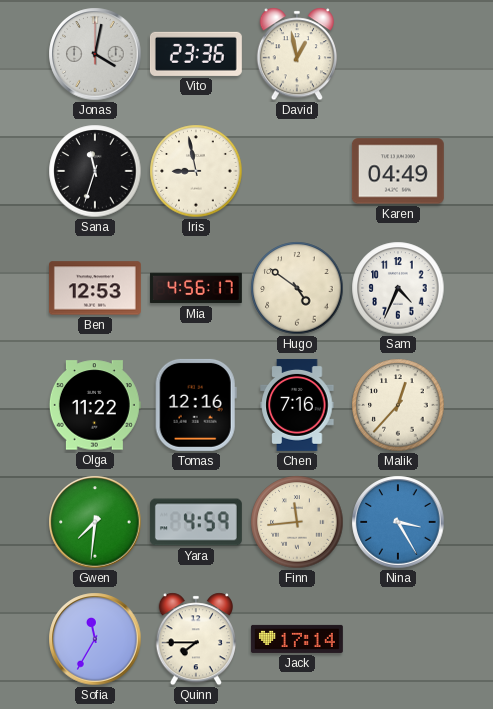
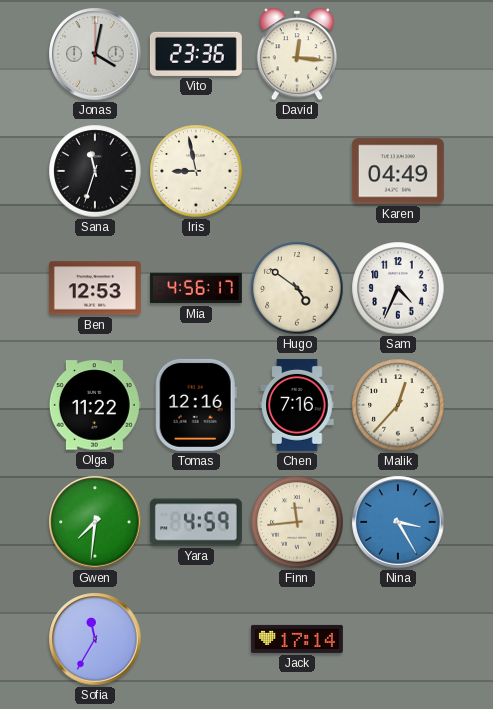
David: 12:58 -> 12:16
Quinn: 7:45 -> none
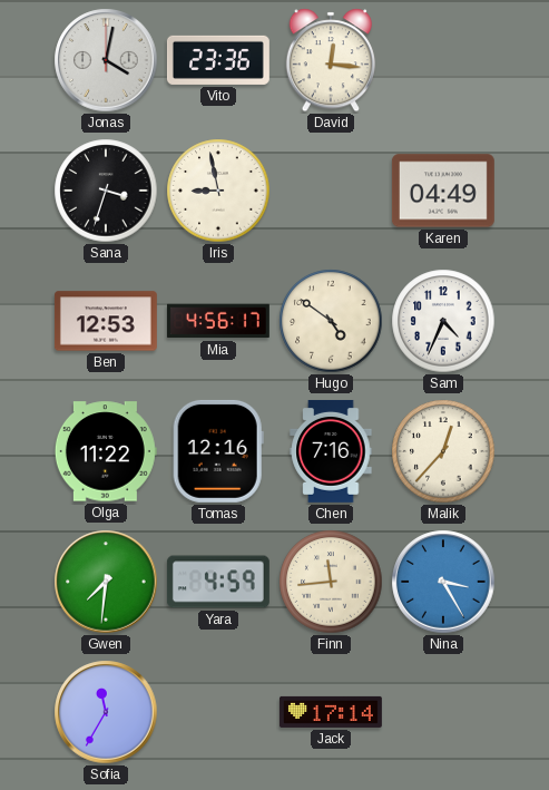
Sana: 11:33 -> 3:33
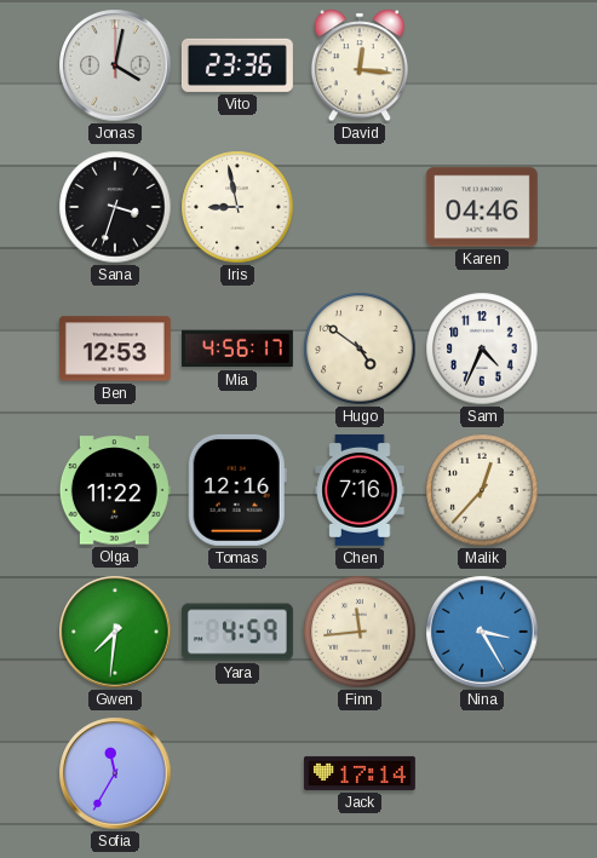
Karen: 04:49 -> 04:46
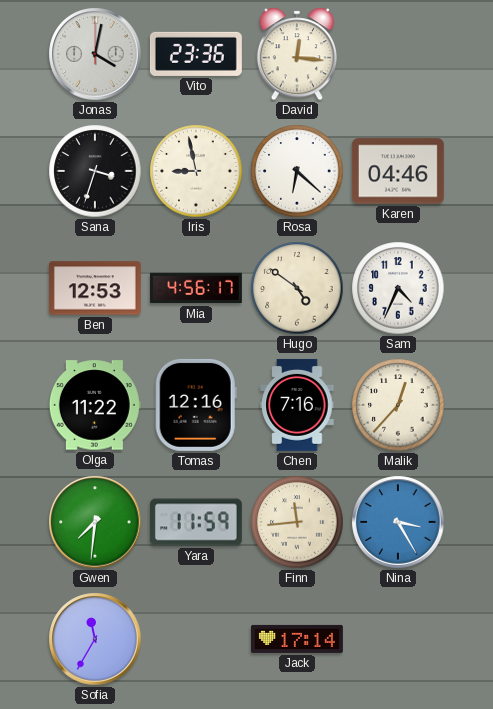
Rosa: none -> 6:22
Yara: 4:59 -> 11:59
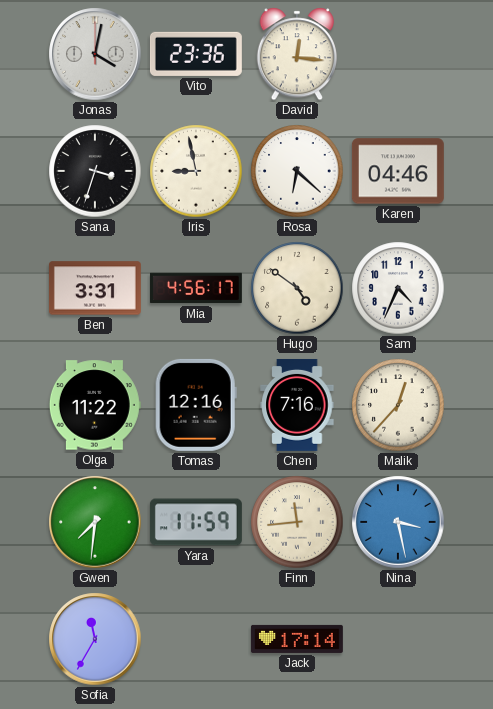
Ben: 12:53 -> 3:31
Nina: 3:25 -> 3:28
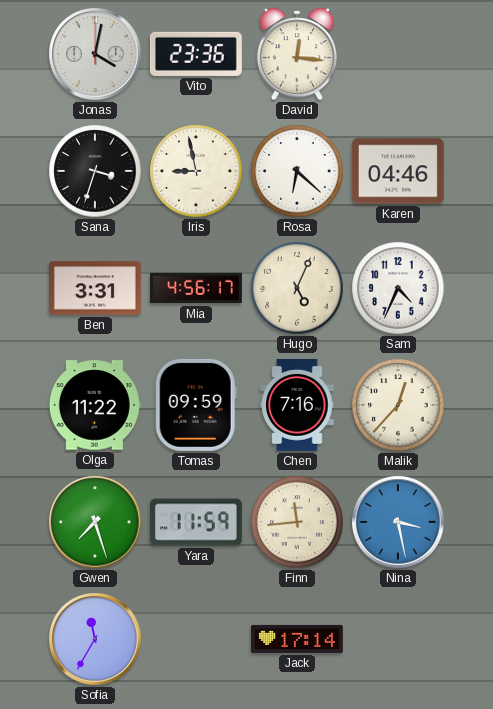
Hugo: 4:51 -> 5:04
Tomas: 12:16 -> 09:59
Gwen: 7:31 -> 7:27
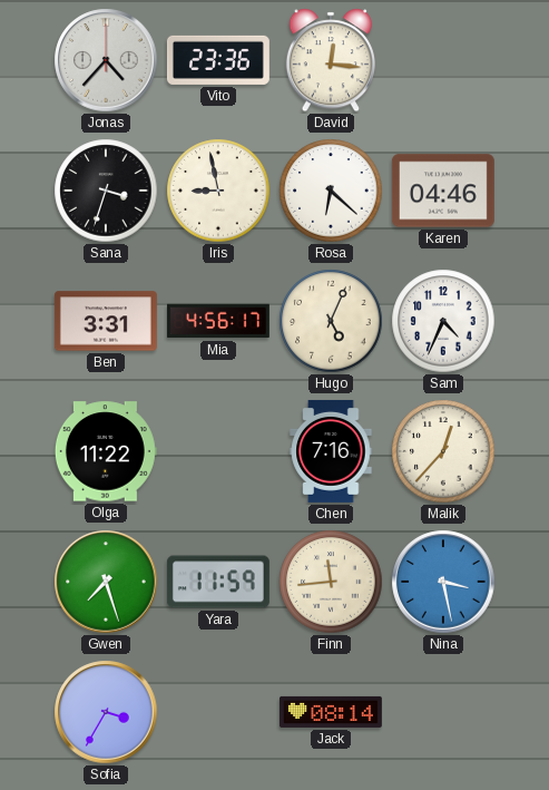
Jonas: 4:02 -> 4:37
Tomas: 09:59 -> none
Sofia: 11:35 -> 3:35
Jack: 17:14 -> 08:14
